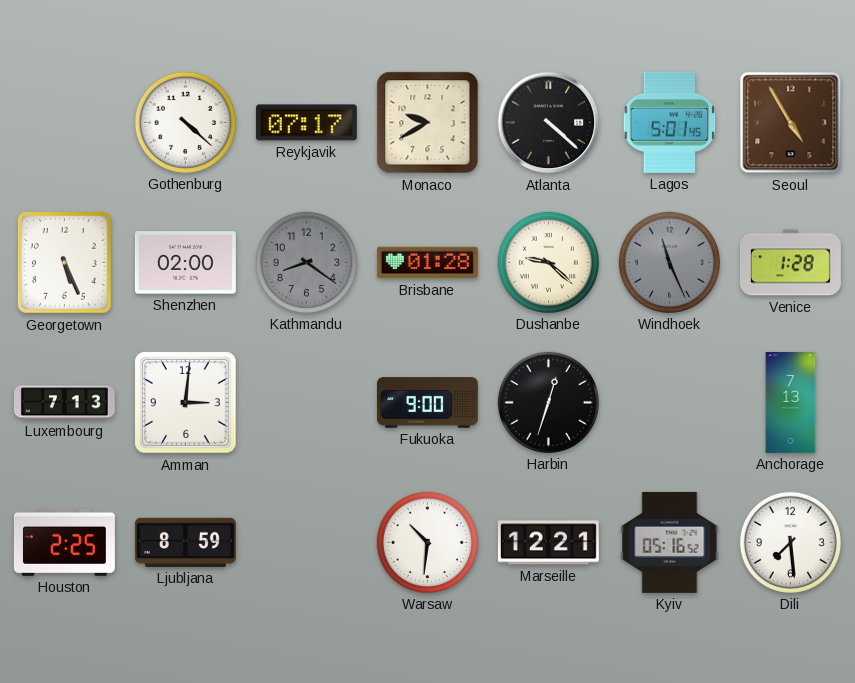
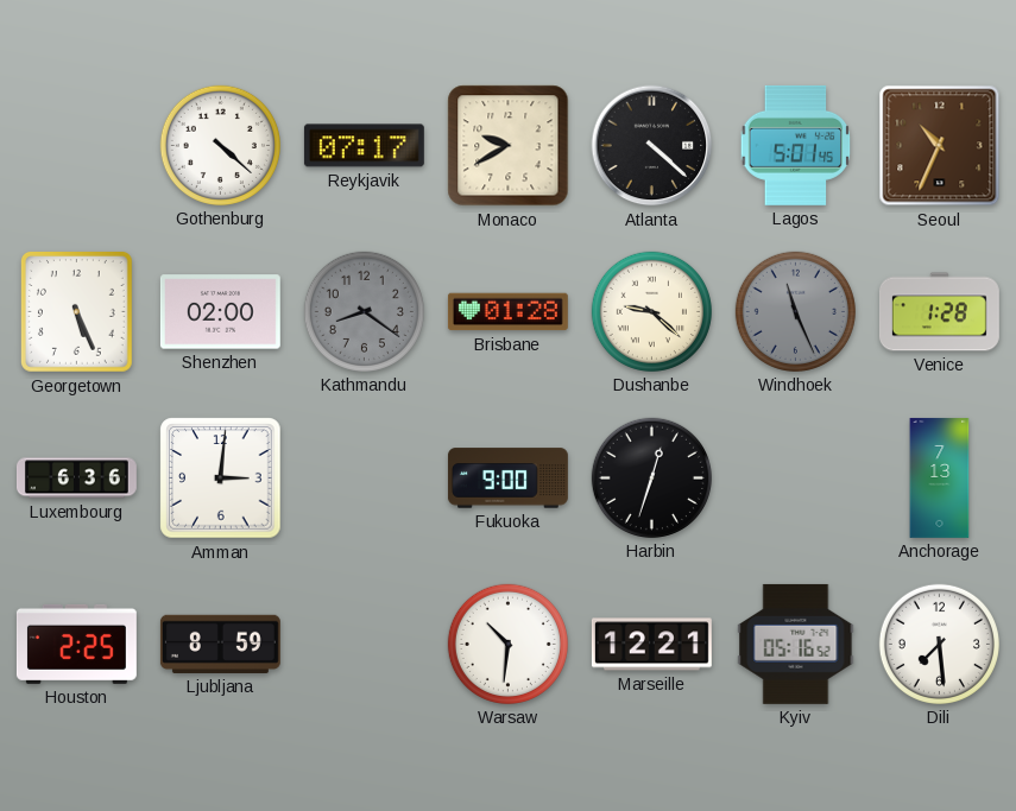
Seoul: 4:55 -> 10:34
Luxembourg: 7:13 -> 6:36
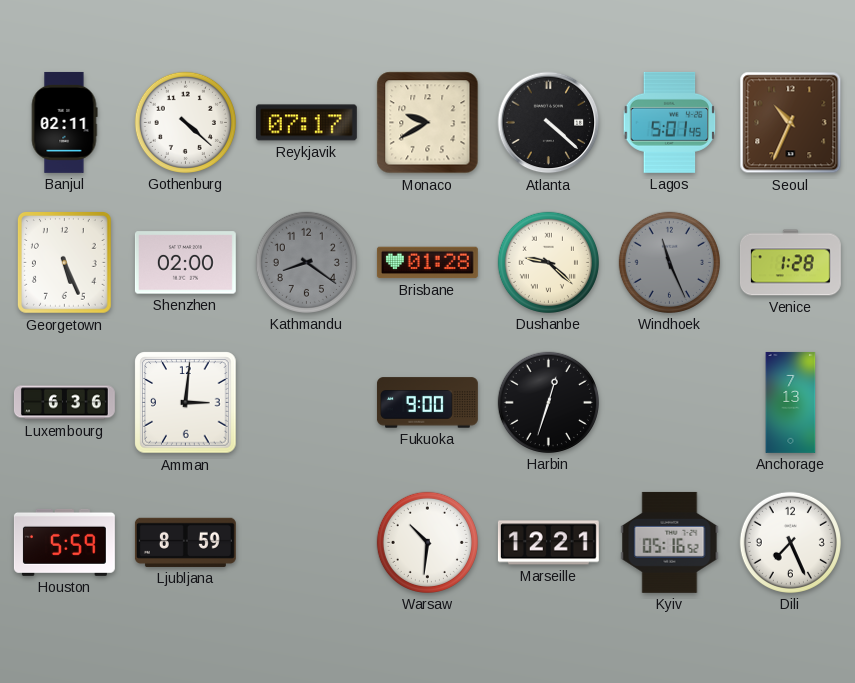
Banjul: none -> 02:11
Houston: 2:25 -> 5:59
Dili: 7:29 -> 7:26
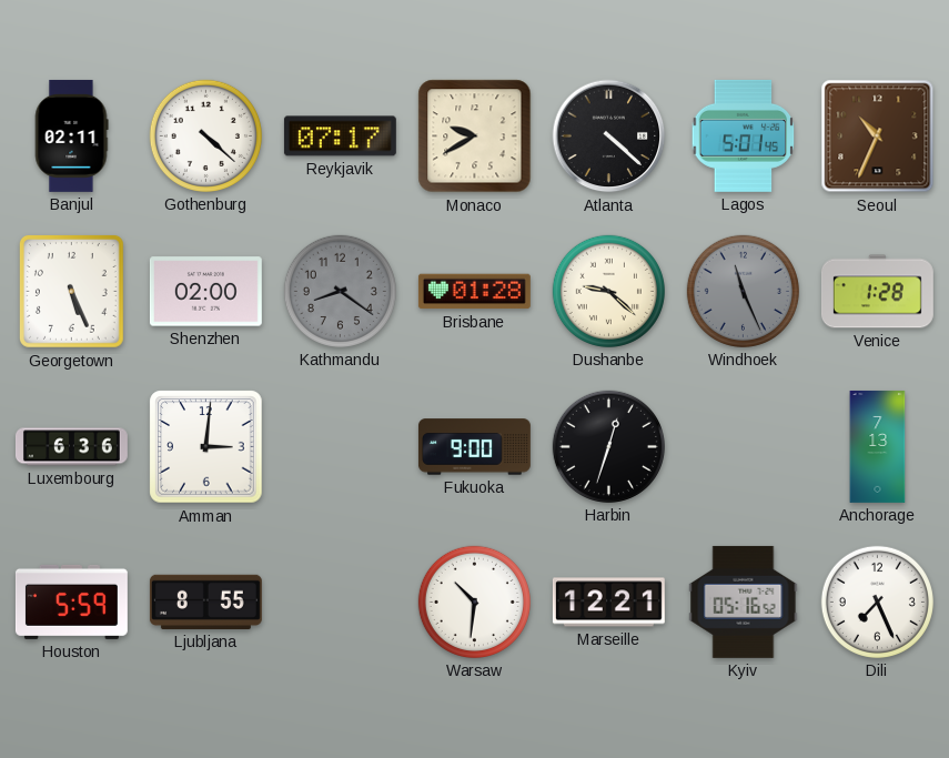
Ljubljana: 8:59 -> 8:55
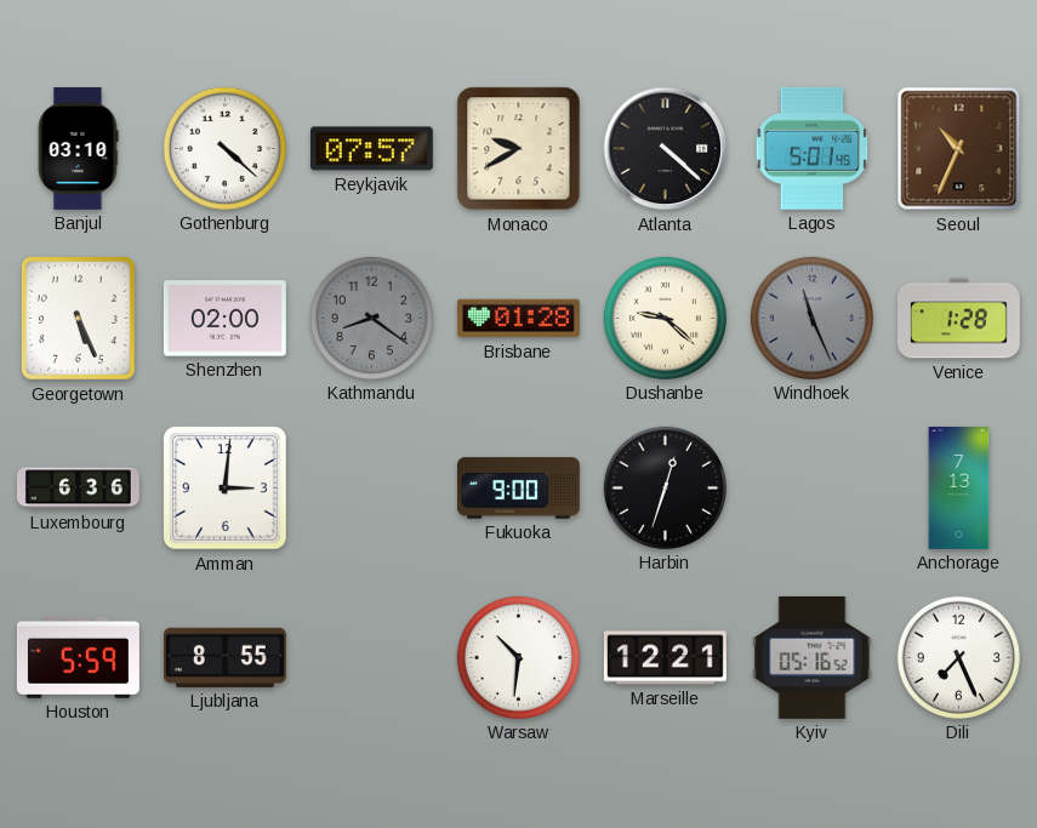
Banjul: 02:11 -> 03:10
Reykjavik: 07:17 -> 07:57
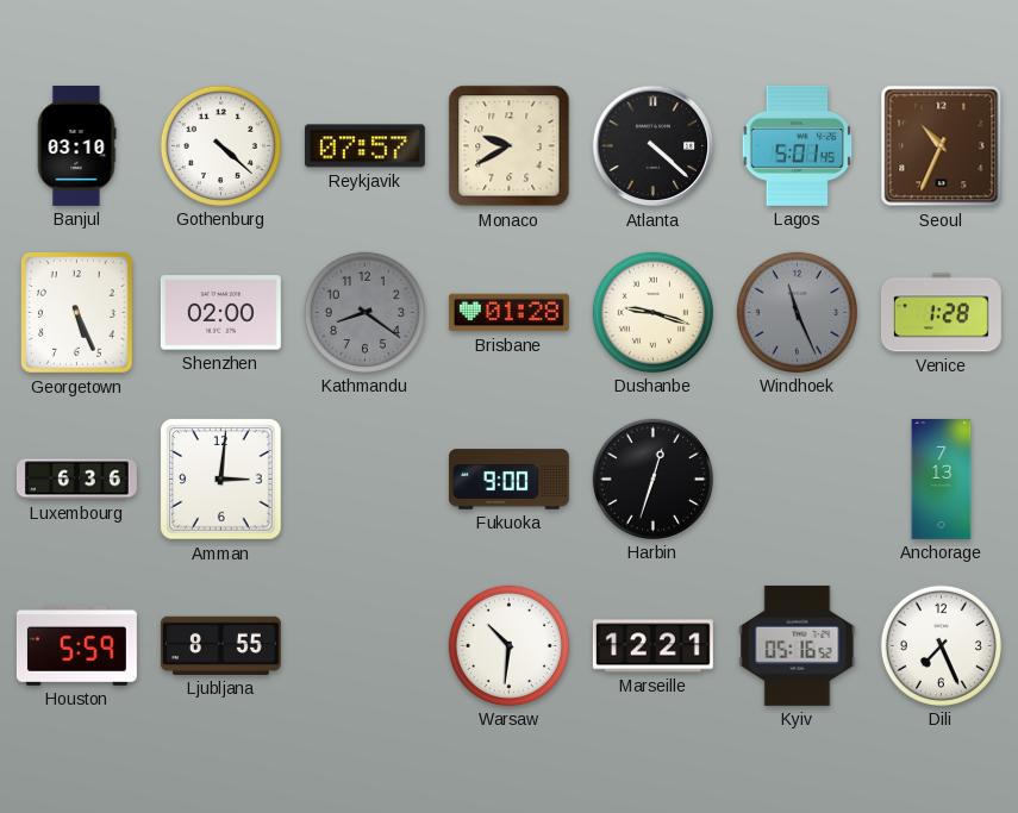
Dushanbe: 9:22 -> 9:18
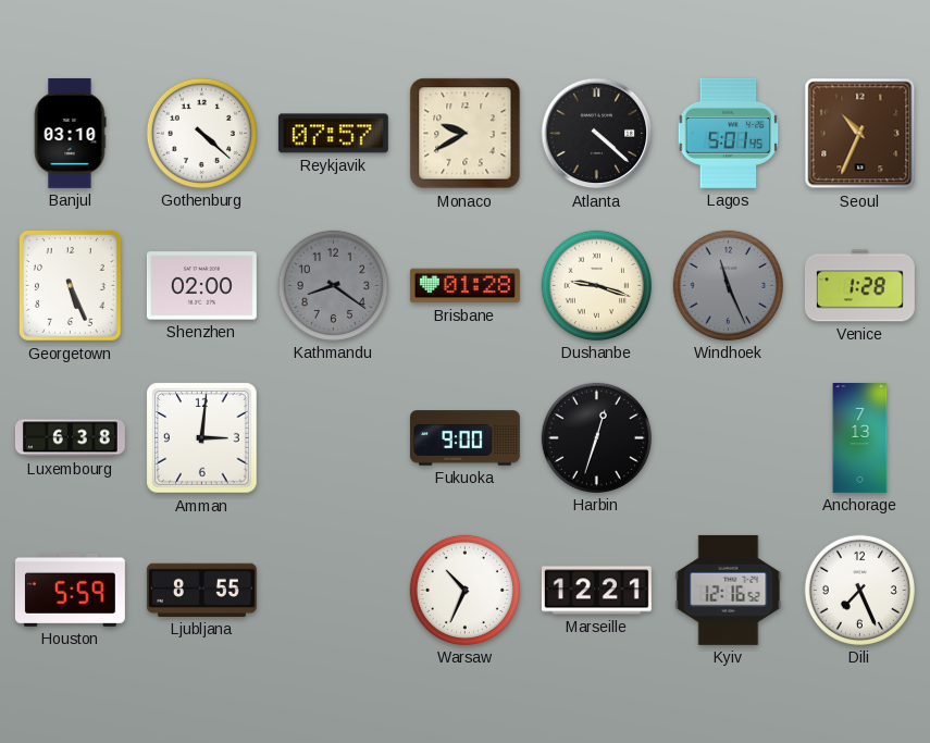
Luxembourg: 6:36 -> 6:38
Warsaw: 10:31 -> 10:34
Kyiv: 05:16 -> 12:16
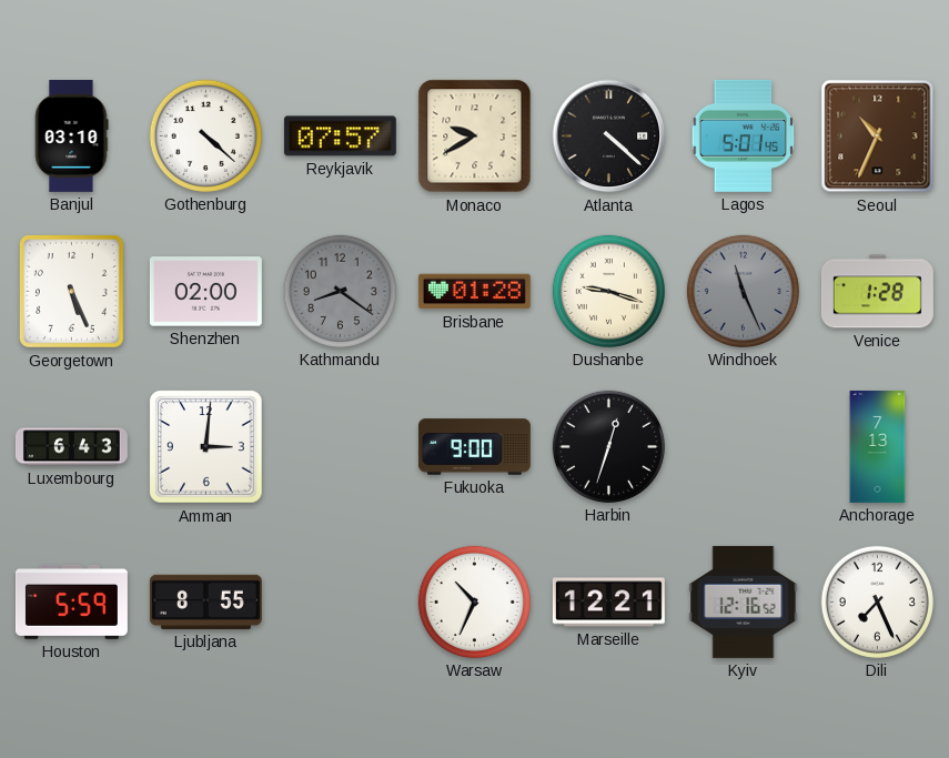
Luxembourg: 6:38 -> 6:43
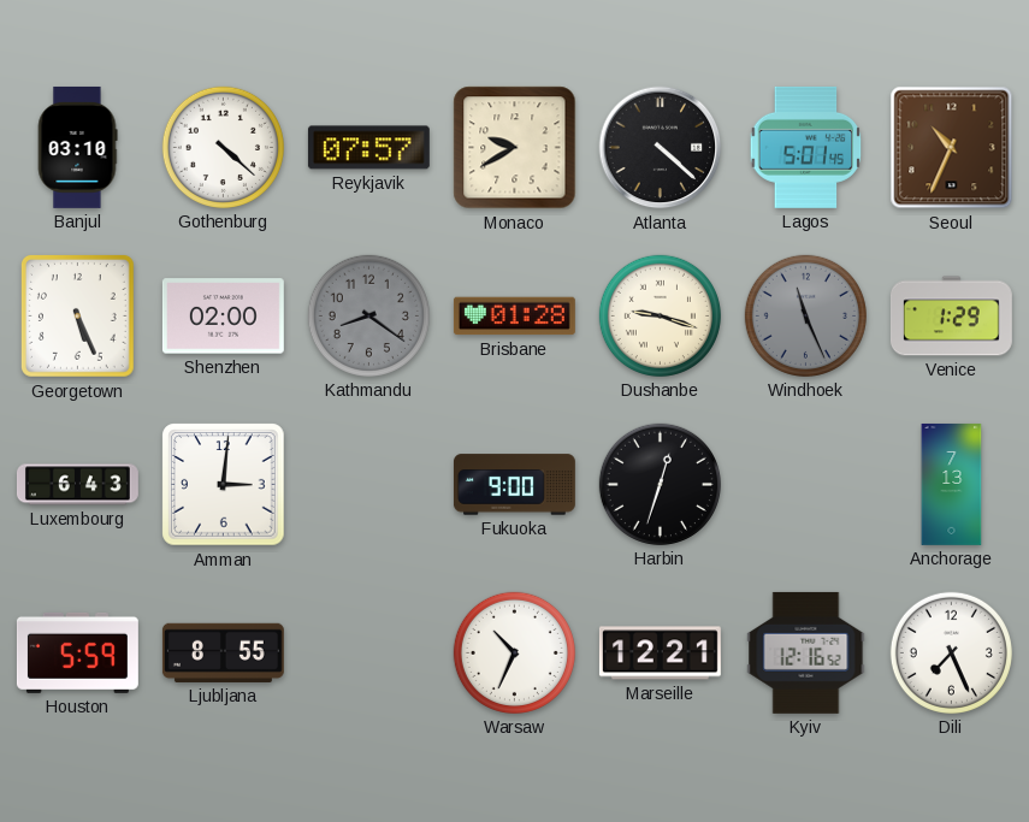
Venice: 1:28 -> 1:29
